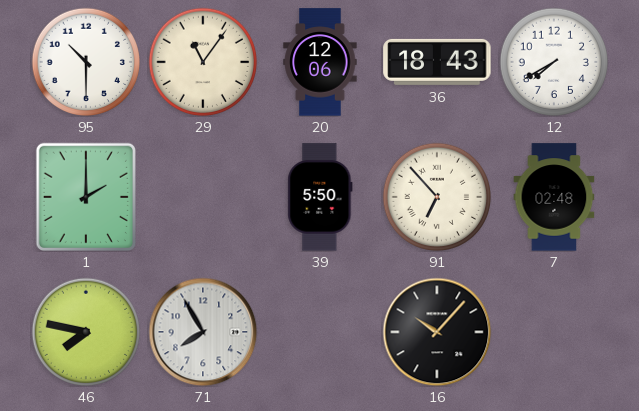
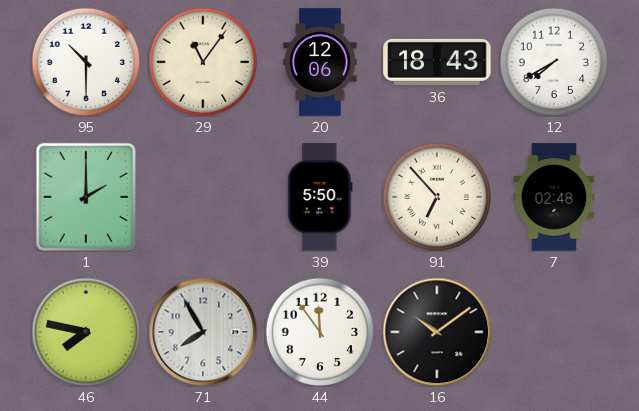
44: none -> 11:54
16: 10:07 -> 10:09
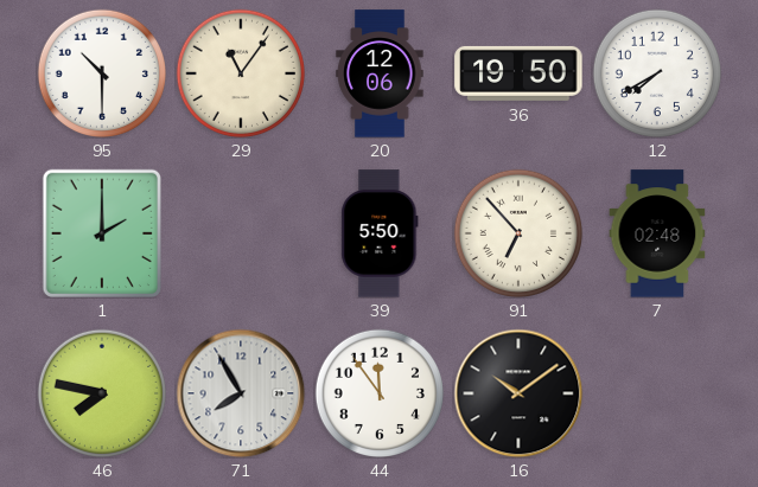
36: 18:43 -> 19:50
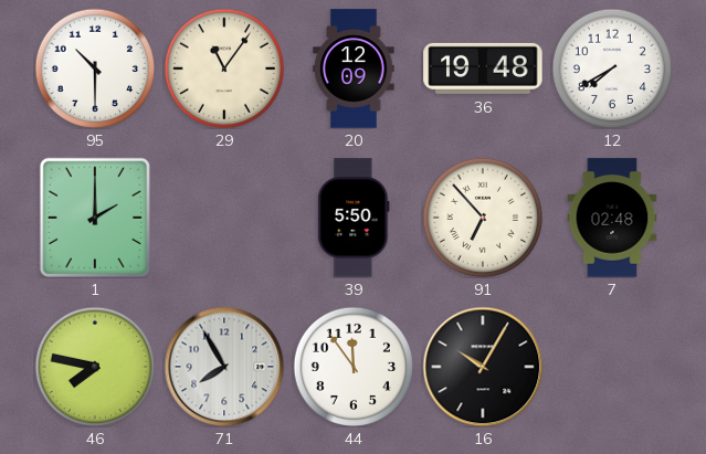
20: 12:06 -> 12:09
36: 19:50 -> 19:48
16: 10:09 -> 10:05
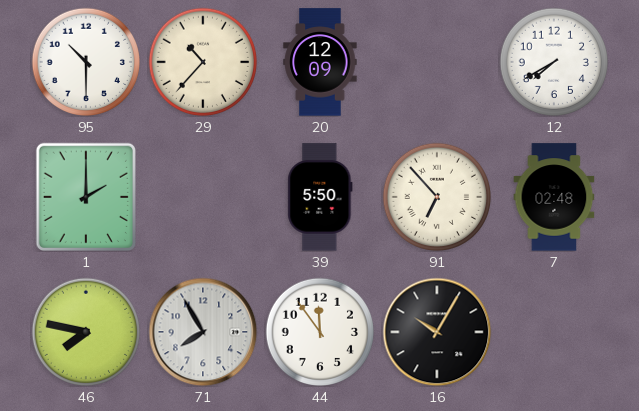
29: 11:06 -> 10:37
36: 19:48 -> none
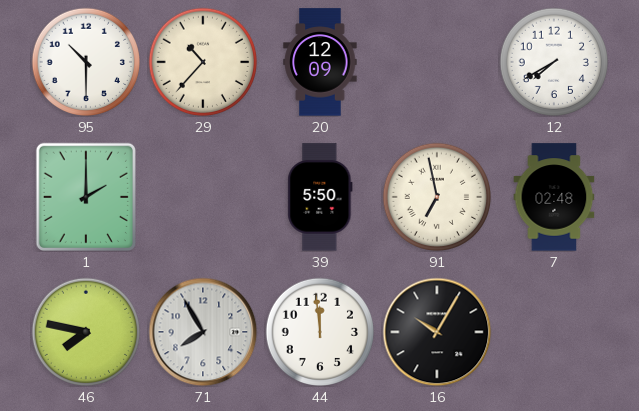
91: 6:53 -> 6:58
44: 11:54 -> 11:59
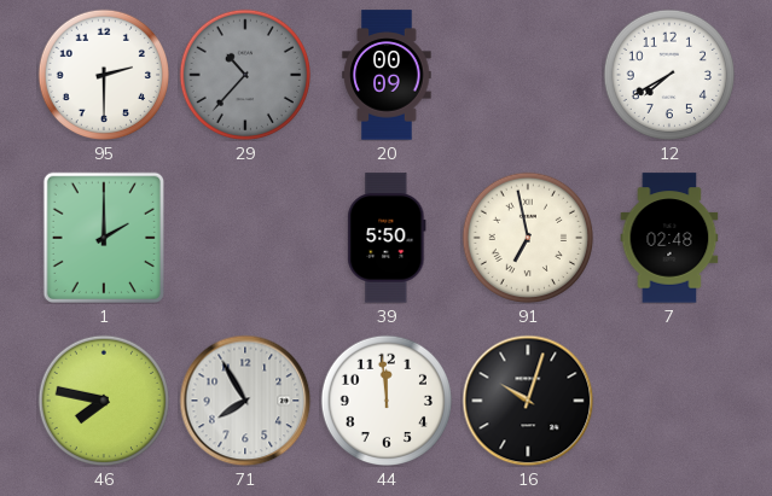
95: 10:30 -> 2:30
29 dial: cream -> grey
20: 12:09 -> 00:09
16: 10:05 -> 10:03
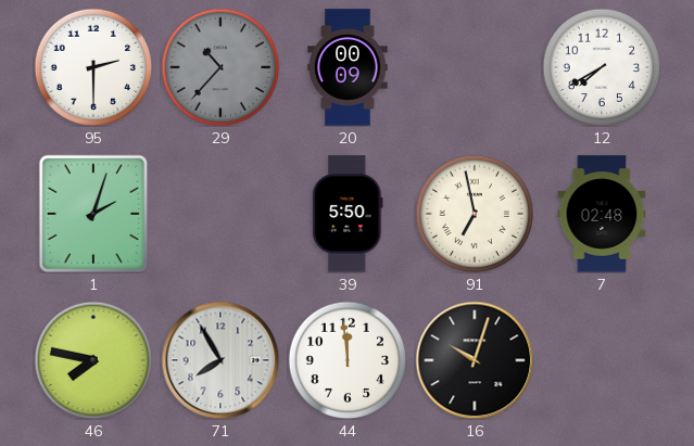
1: 2:00 -> 2:03
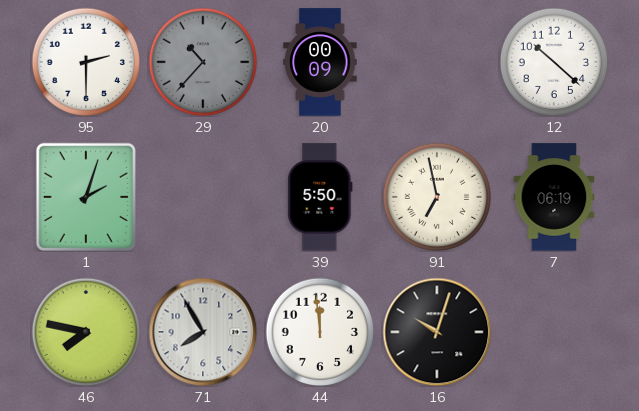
12: 7:40 -> 10:22
7: 02:48 -> 06:19
